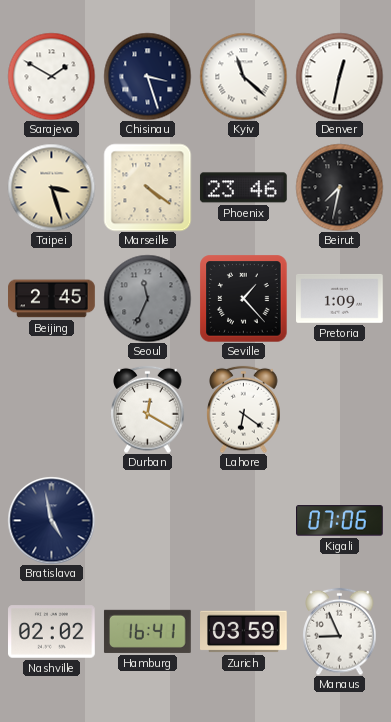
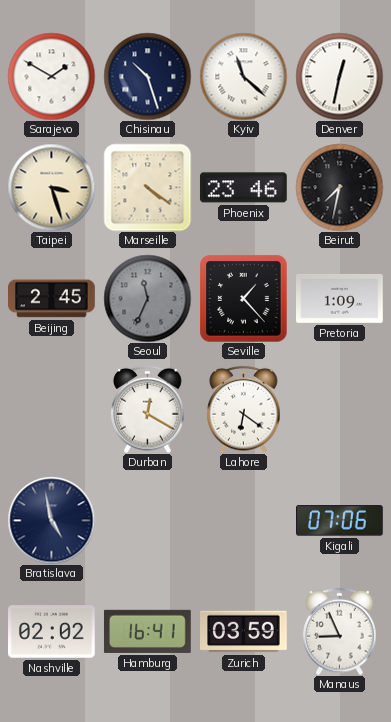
Chisinau: 3:27 -> 10:27
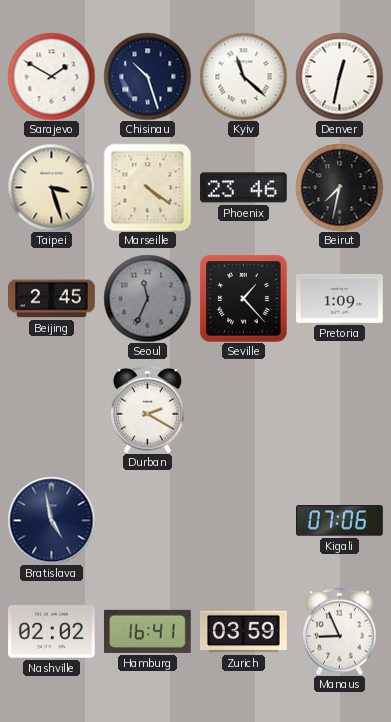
Durban: 12:20 -> 2:20
Lahore: 6:21 -> none
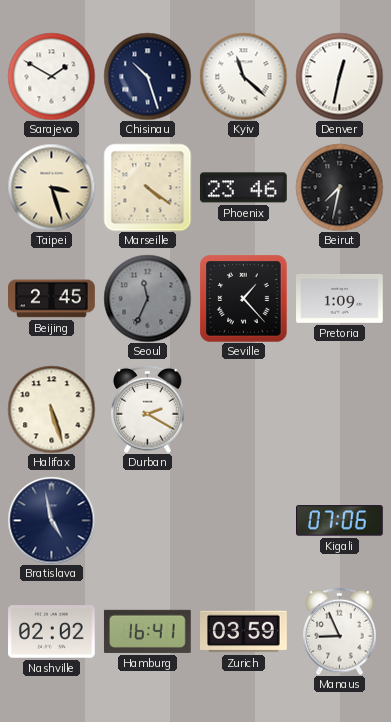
Halifax: none -> 5:27
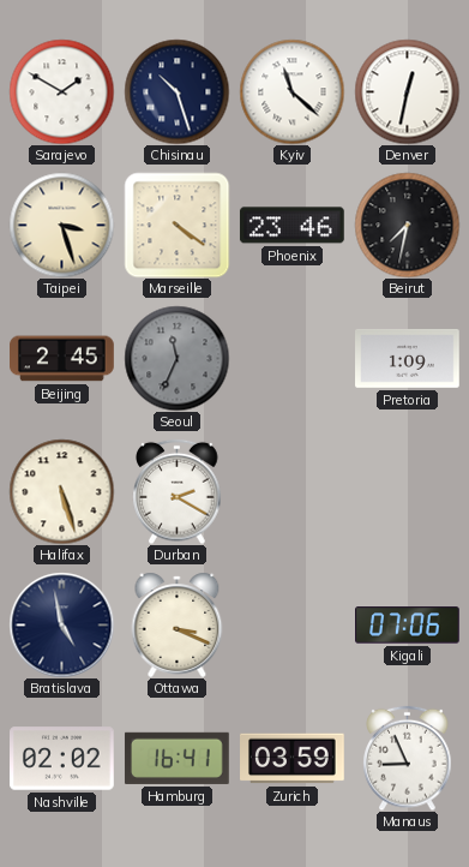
Seville: 1:23 -> none
Ottawa: none -> 3:19
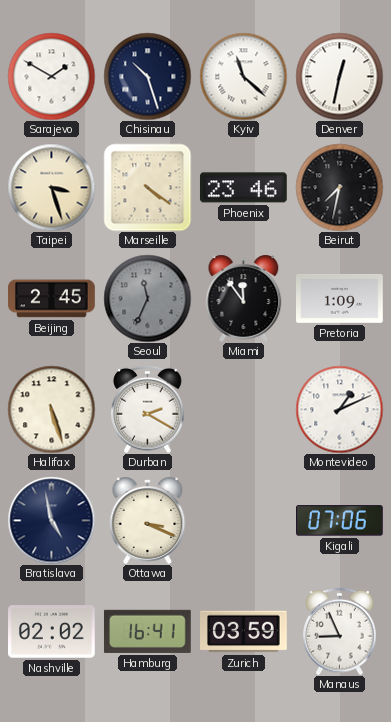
Miami: none -> 11:54
Montevideo: none -> 1:11
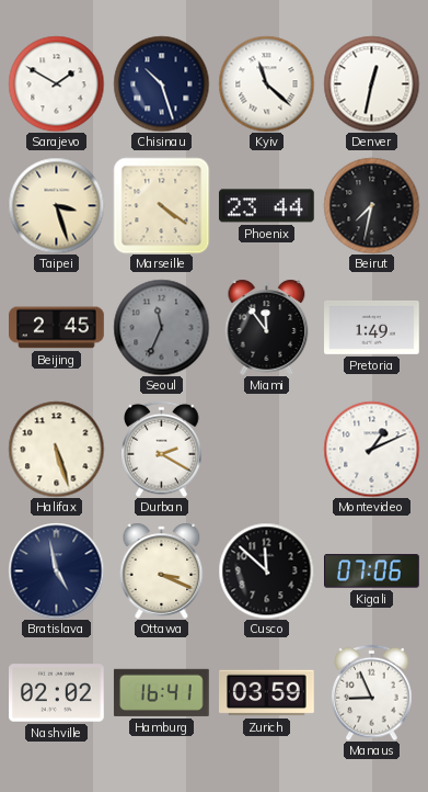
Phoenix: 23:46 -> 23:44
Pretoria: 1:09 -> 1:49
Cusco: none -> 11:52
